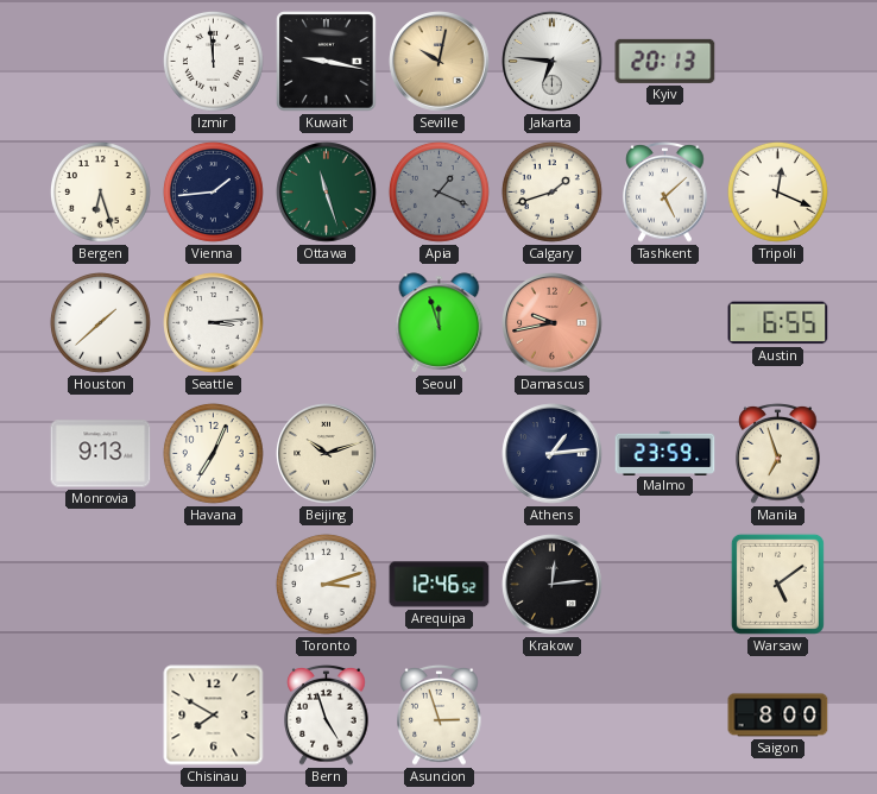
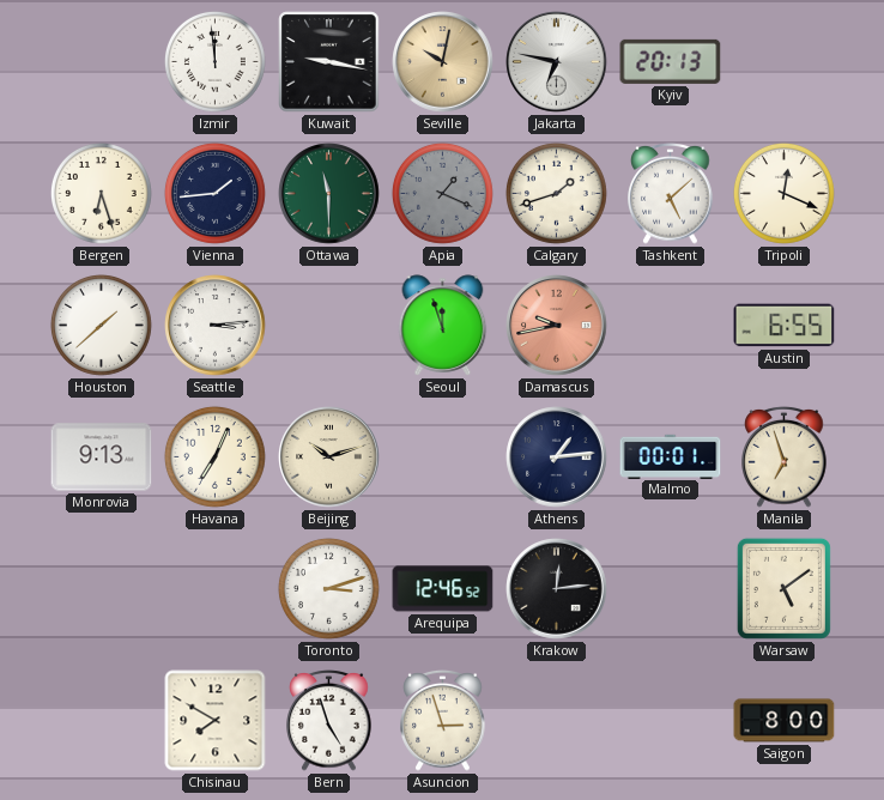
Jakarta: 6:46 -> 6:47
Ottawa: 11:27 -> 11:30
Malmo: 23:59 -> 00:01
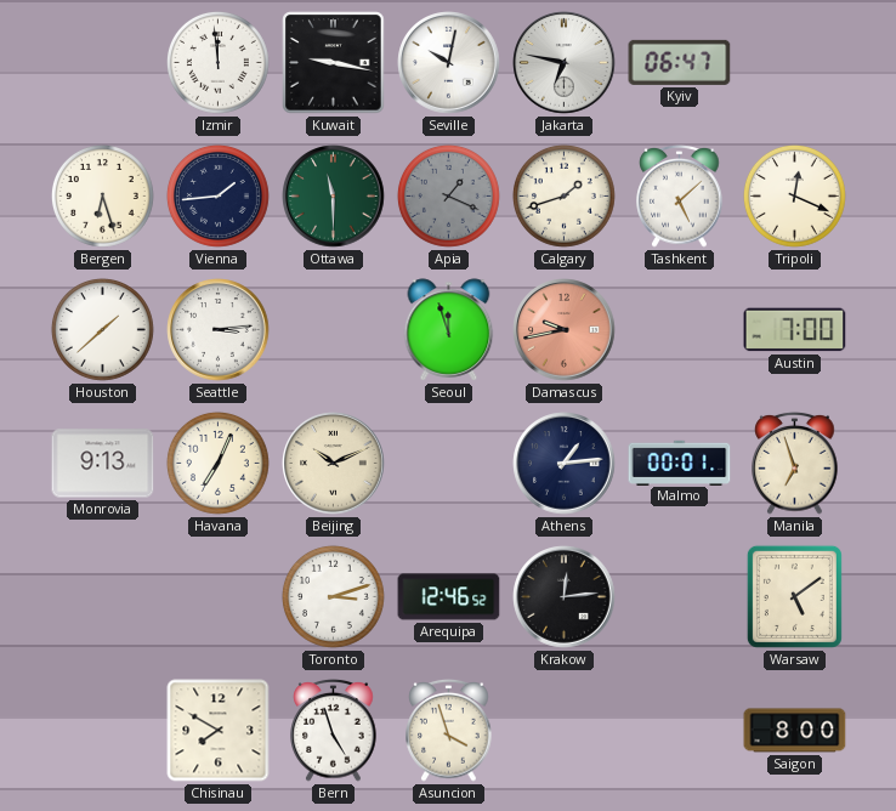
Seville dial: champagne -> white
Kyiv: 20:13 -> 06:47
Austin: 6:55 -> 7:00
Beijing: 10:12 -> 10:11
Asuncion: 2:57 -> 3:57
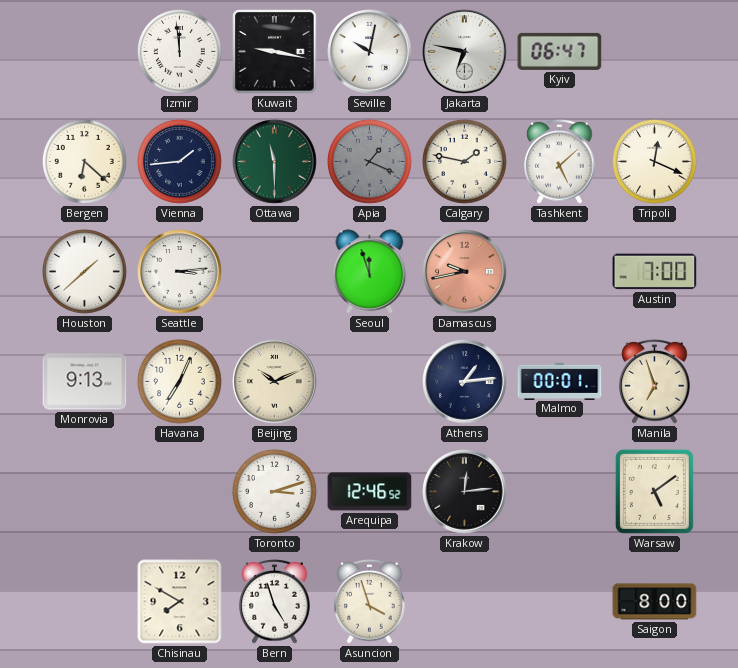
Bergen: 6:27 -> 6:22
Calgary: 1:42 -> 1:47
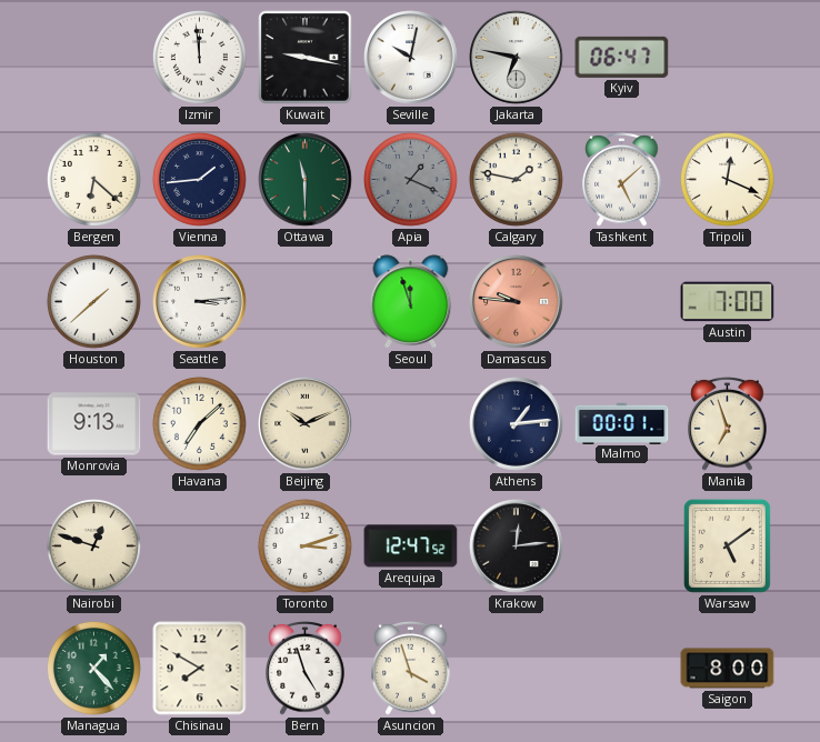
Damascus: 9:43 -> 9:46
Havana: 7:04 -> 7:08
Nairobi: none -> 12:48
Arequipa: 12:46 -> 12:47
Managua: none -> 1:23
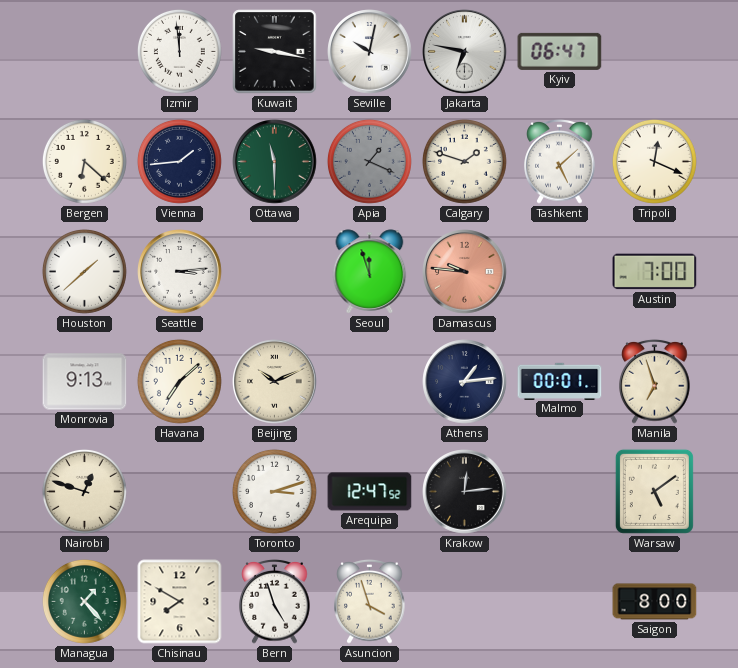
Calgary: 1:47 -> 1:48
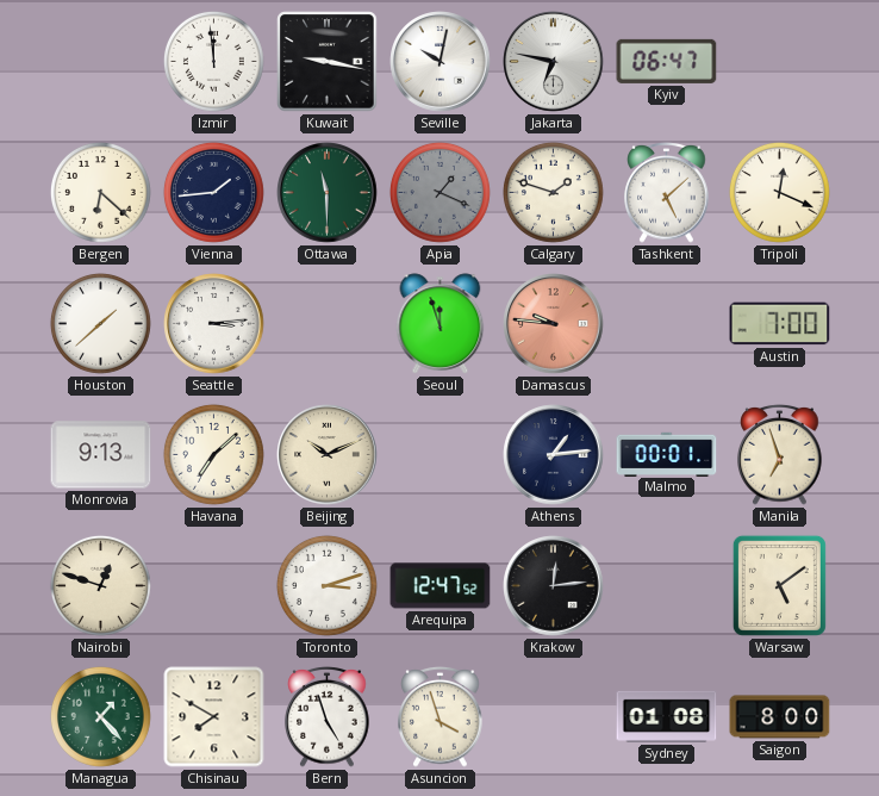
Sydney: none -> 01:08
